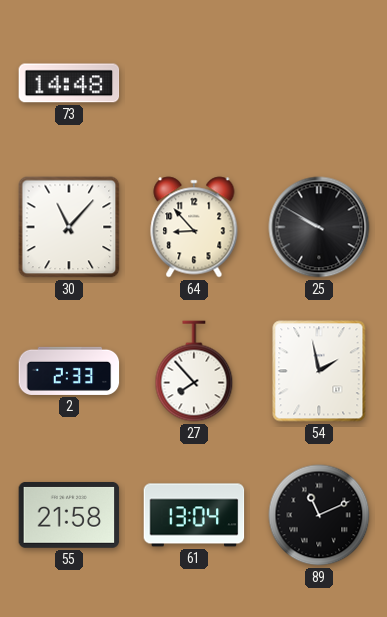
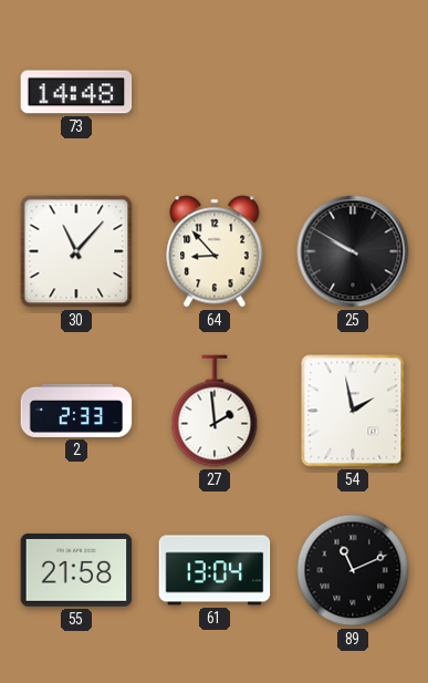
27: 7:53 -> 1:59
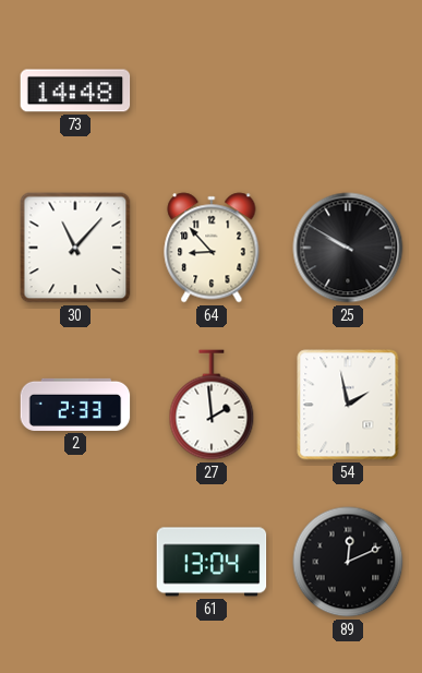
55: 21:58 -> none
89: 11:11 -> 12:11
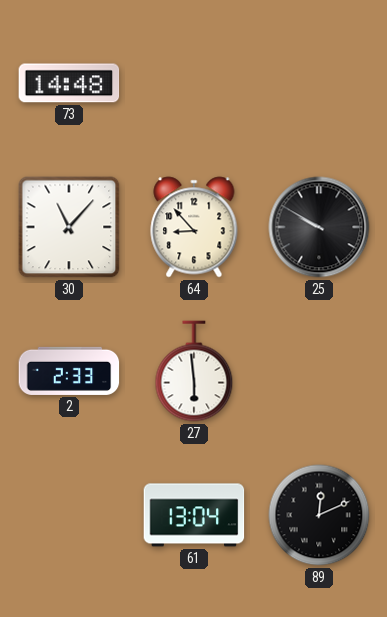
27: 1:59 -> 5:59
54: 1:58 -> none
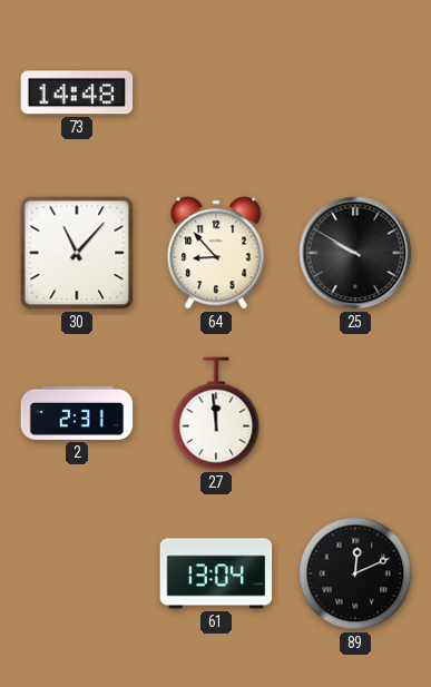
2: 2:33 -> 2:31
27: 5:59 -> 11:59
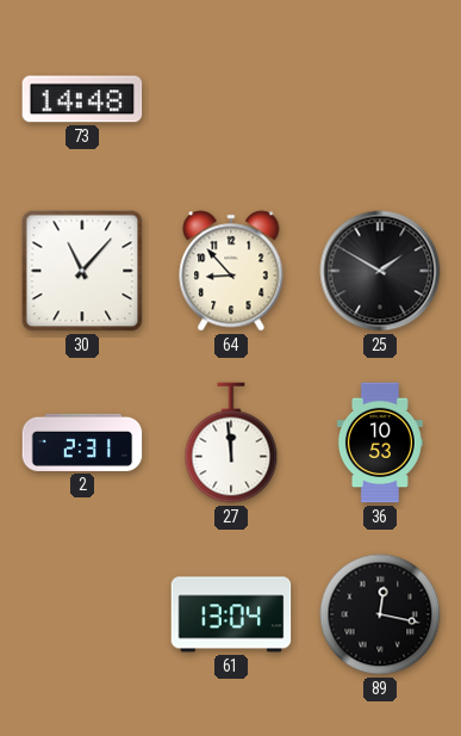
25: 9:50 -> 1:50
36: none -> 10:53
89: 12:11 -> 12:17
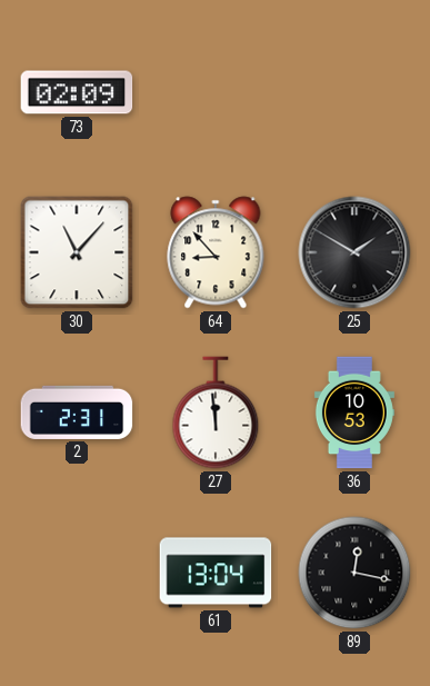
73: 14:48 -> 02:09
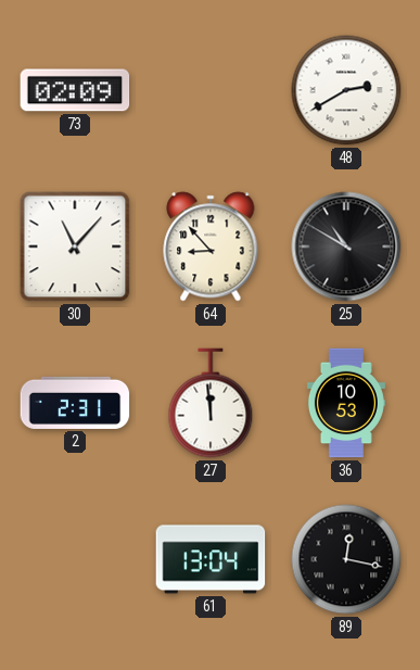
48: none -> 2:40
25: 1:50 -> 10:50
